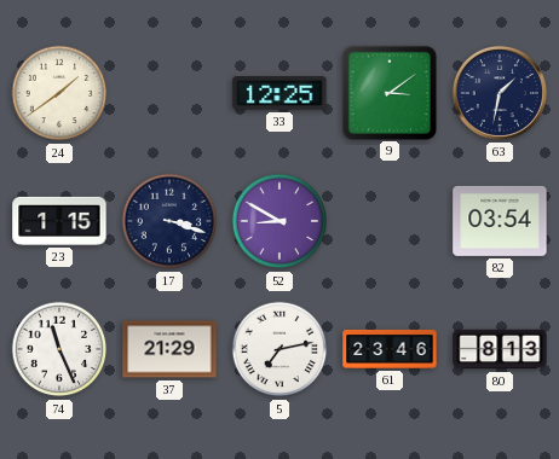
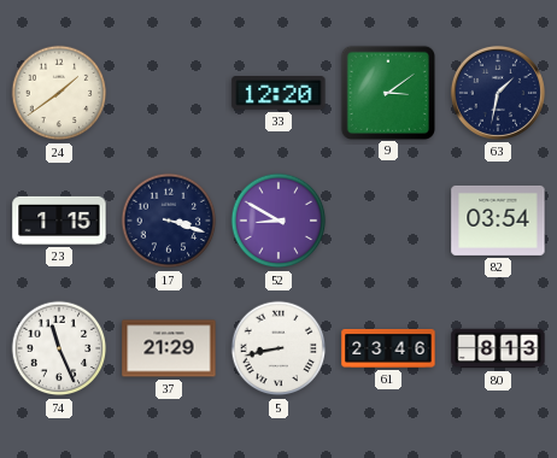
33: 12:25 -> 12:20
5: 7:13 -> 8:43
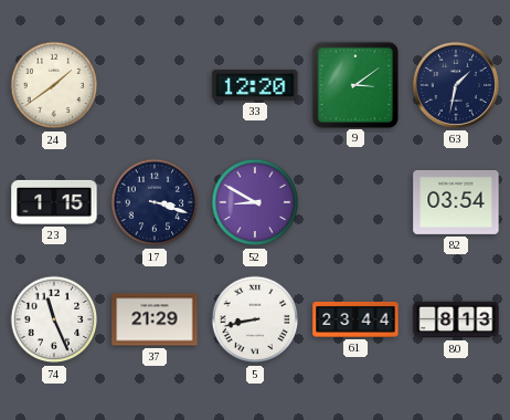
61: 23:46 -> 23:44
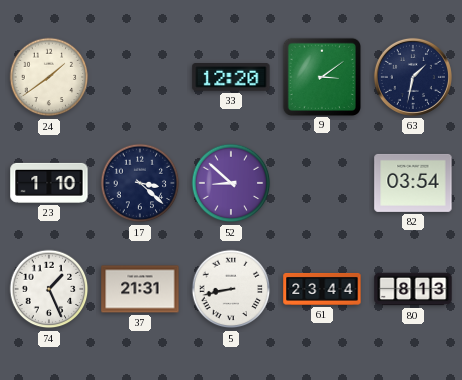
23: 1:15 -> 1:10
17: 3:18 -> 3:22
52: 8:50 -> 8:52
74: 11:26 -> 1:26
37: 21:29 -> 21:31
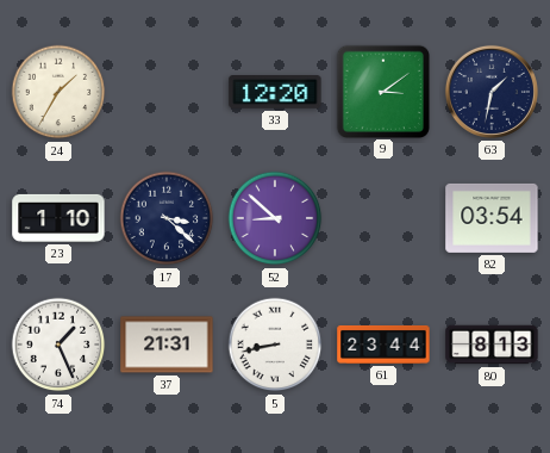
24: 1:39 -> 1:35
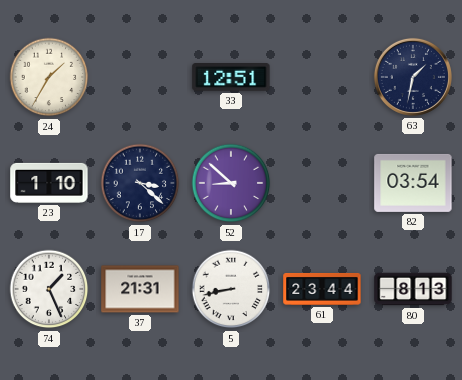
33: 12:20 -> 12:51
9: 3:09 -> none
